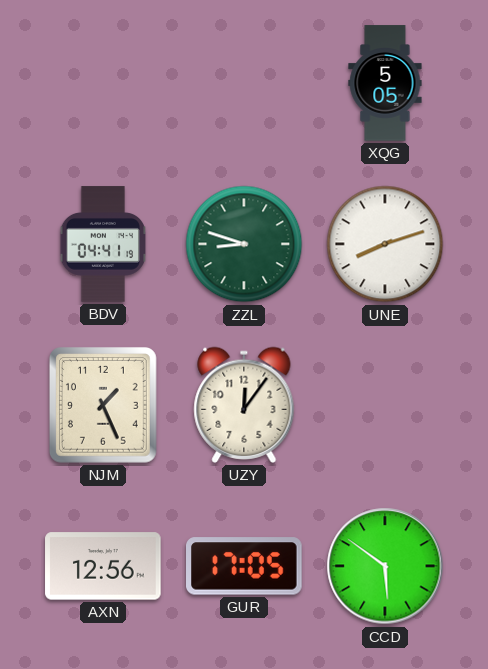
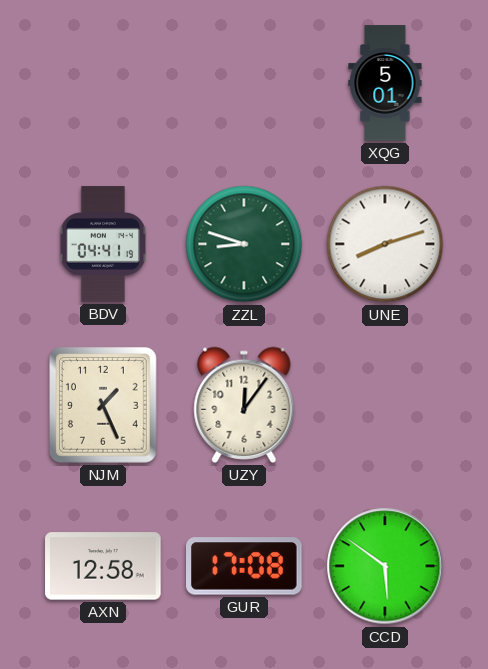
XQG: 5:05 -> 5:01
AXN: 12:56 -> 12:58
GUR: 17:05 -> 17:08
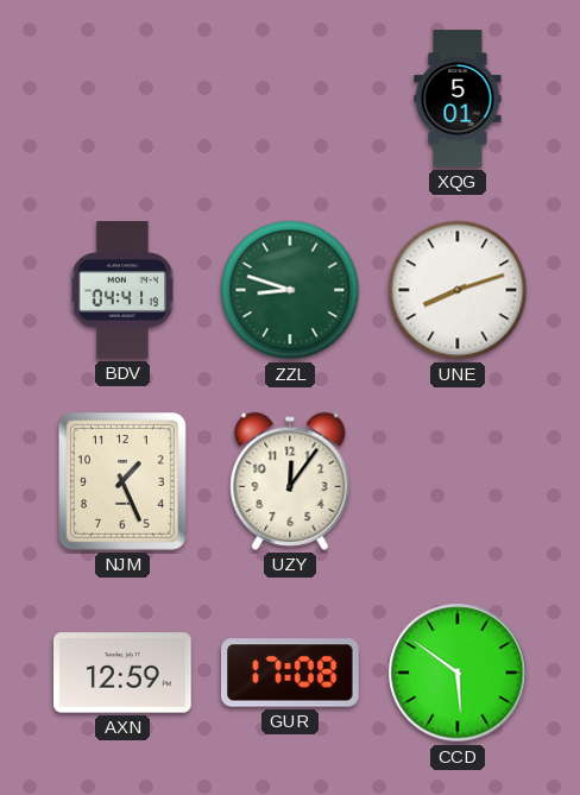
AXN: 12:58 -> 12:59
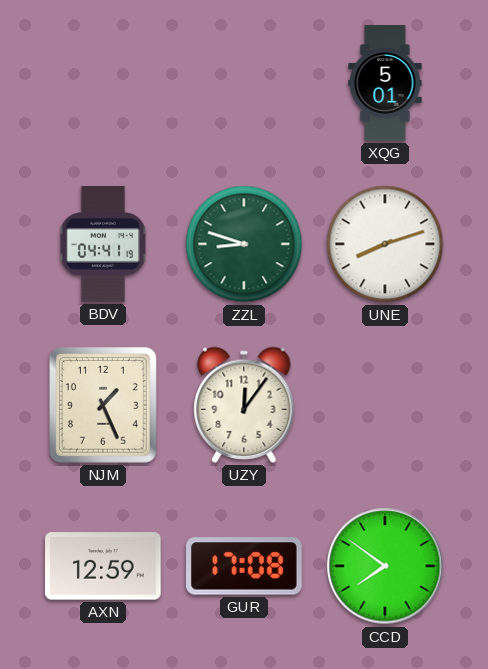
CCD: 5:51 -> 7:51
